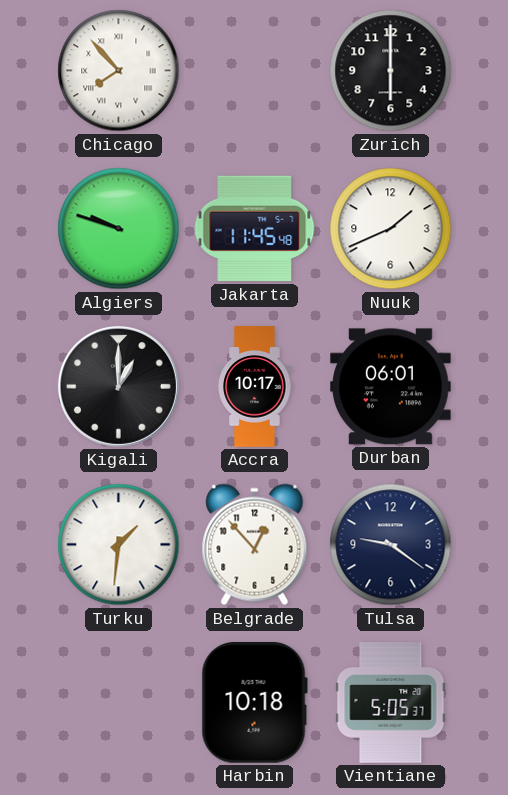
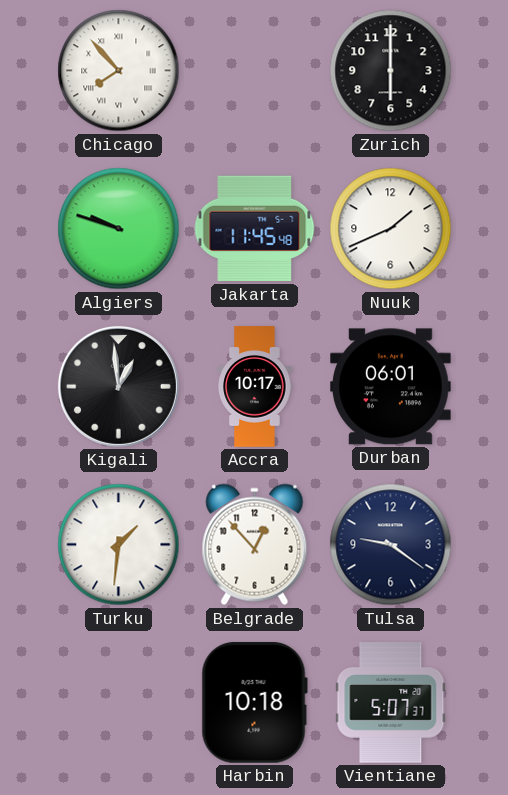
Kigali: 1:00 -> 12:59
Vientiane: 5:05 -> 5:07
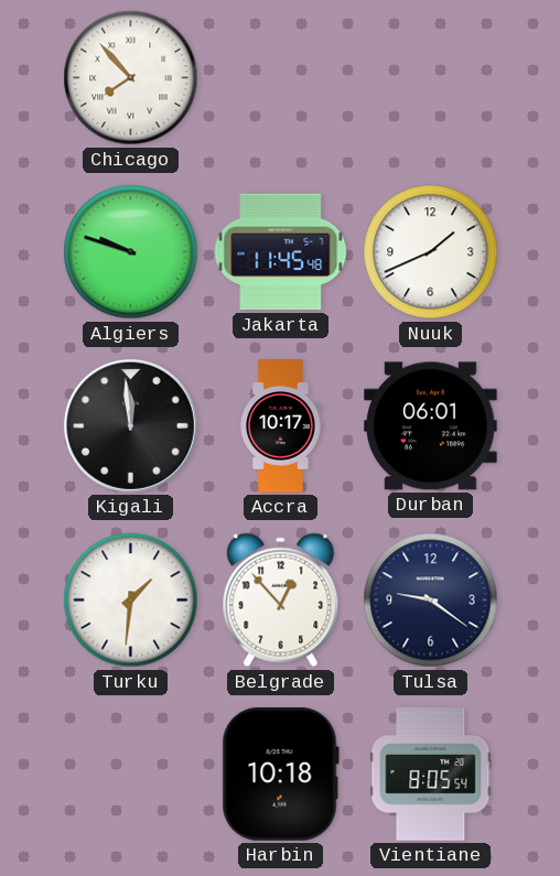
Zurich: 6:00 -> none
Kigali: 12:59 -> 11:59
Vientiane: 5:07 -> 8:05
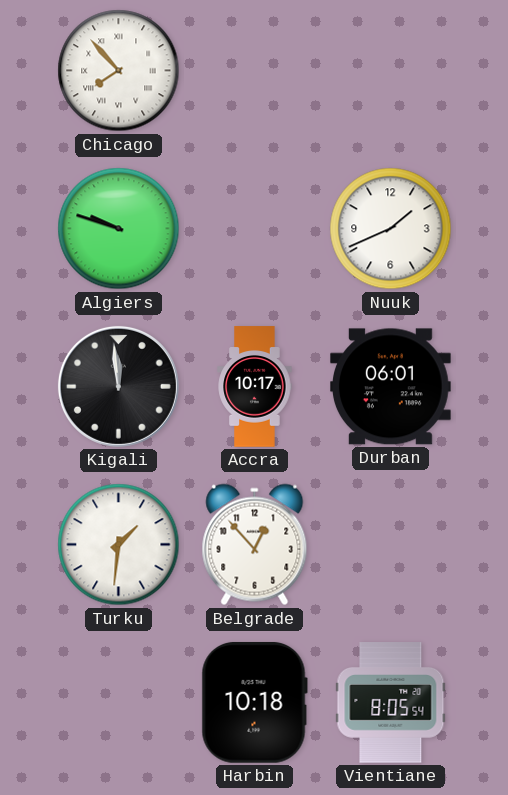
Jakarta: 11:45 -> none
Tulsa: 9:21 -> none
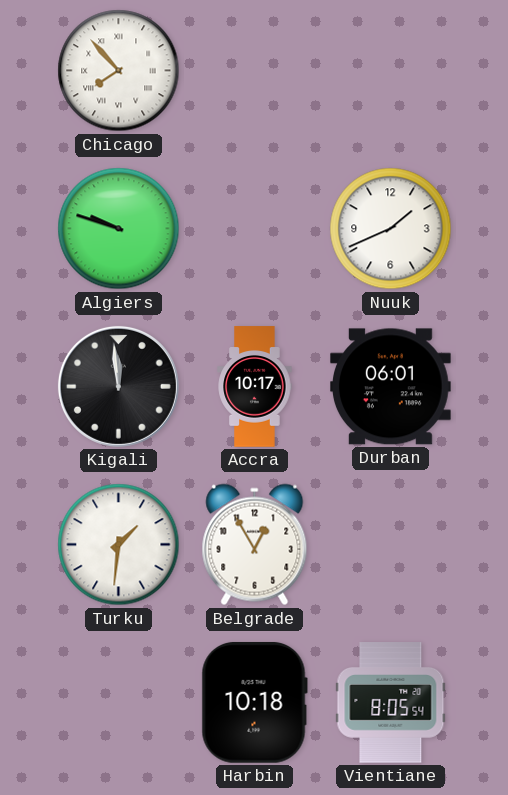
Belgrade: 12:53 -> 12:55
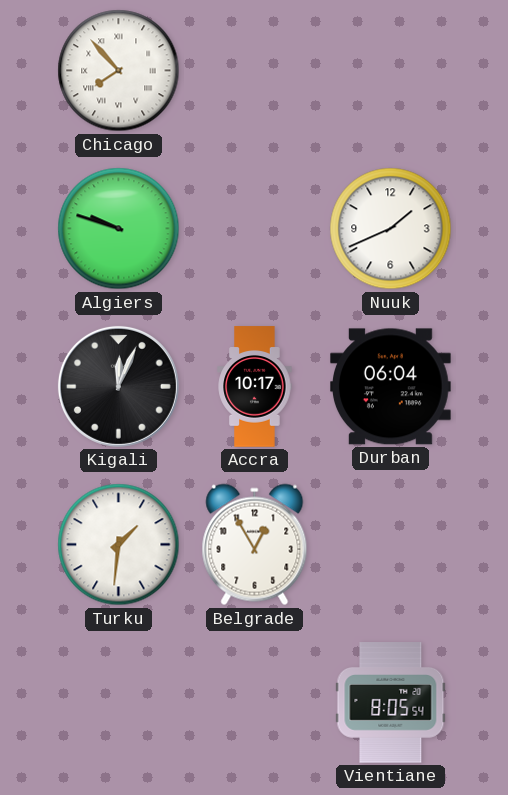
Kigali: 11:59 -> 12:04
Durban: 06:01 -> 06:04
Harbin: 10:18 -> none
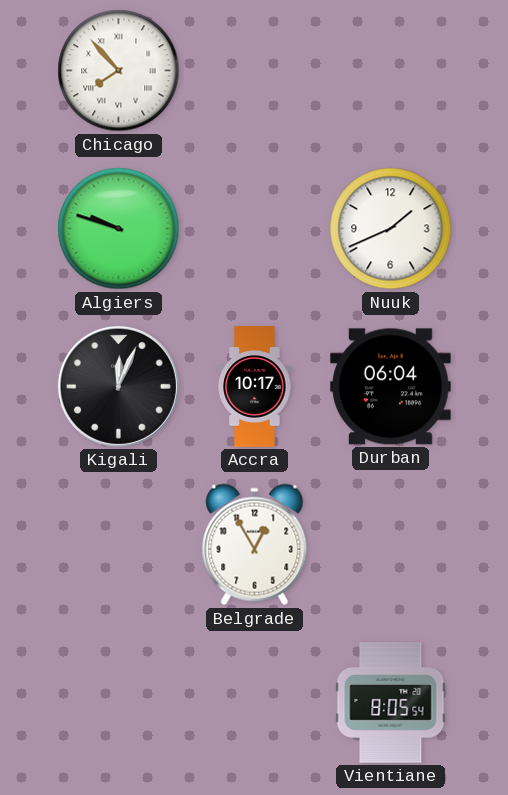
Turku: 1:31 -> none
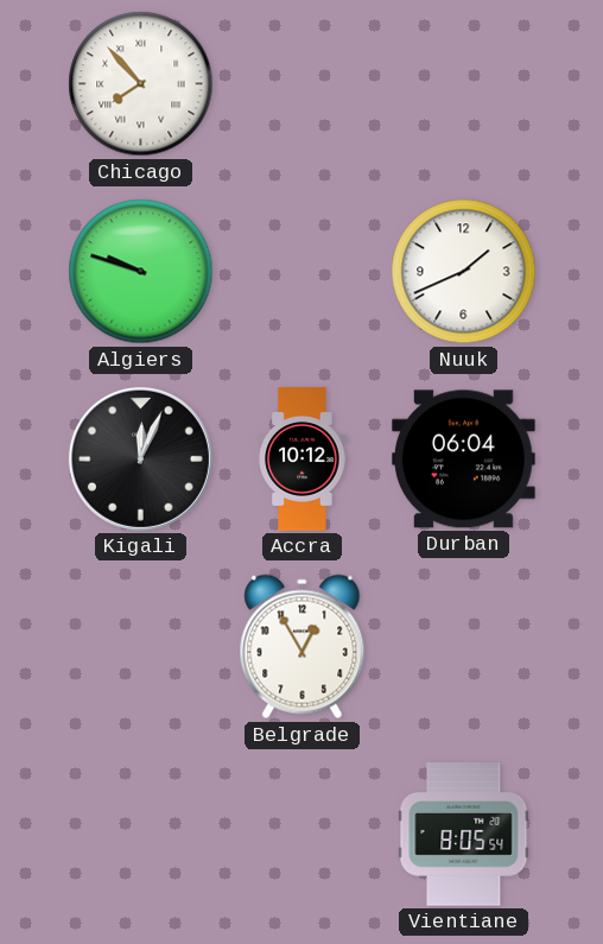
Accra: 10:17 -> 10:12
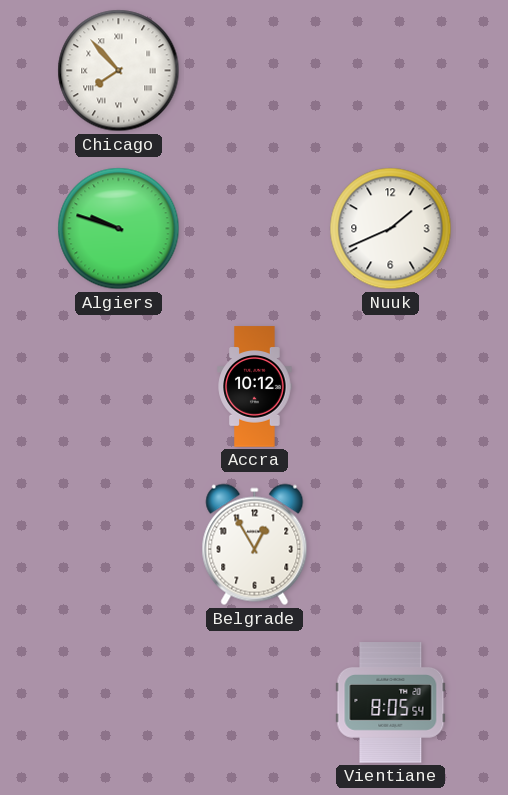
Kigali: 12:04 -> none
Durban: 06:04 -> none
